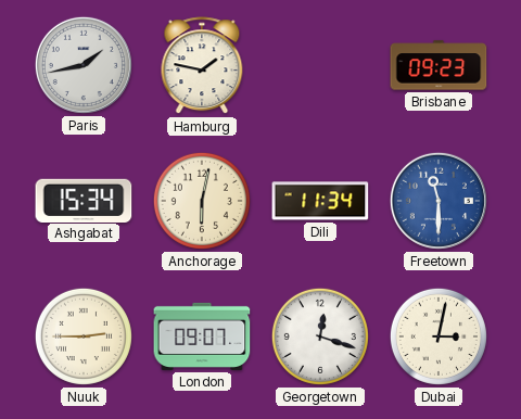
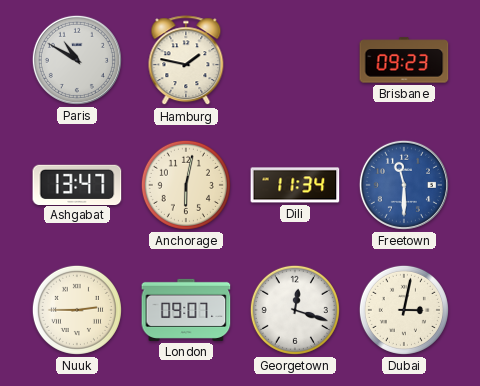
Paris: 1:43 -> 10:50
Ashgabat: 15:34 -> 13:47
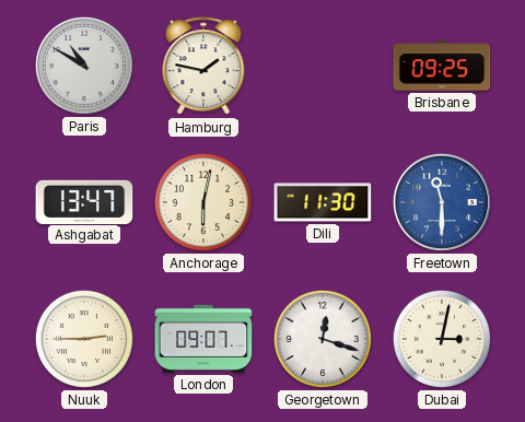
Brisbane: 09:23 -> 09:25
Dili: 11:34 -> 11:30
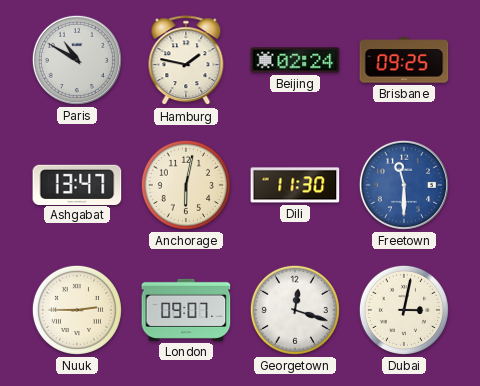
Beijing: none -> 02:24
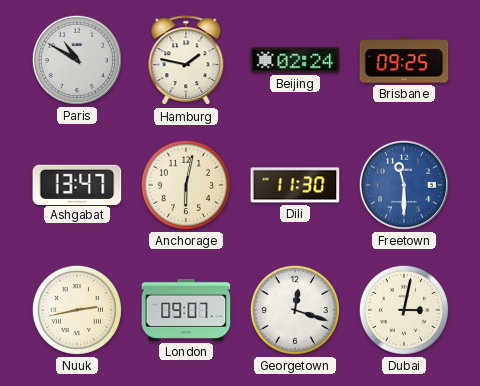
Nuuk: 2:45 -> 2:43
